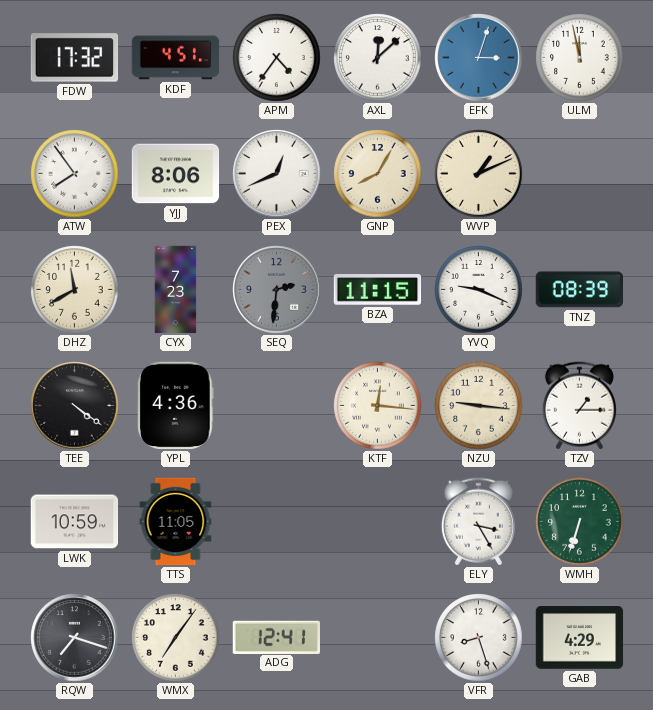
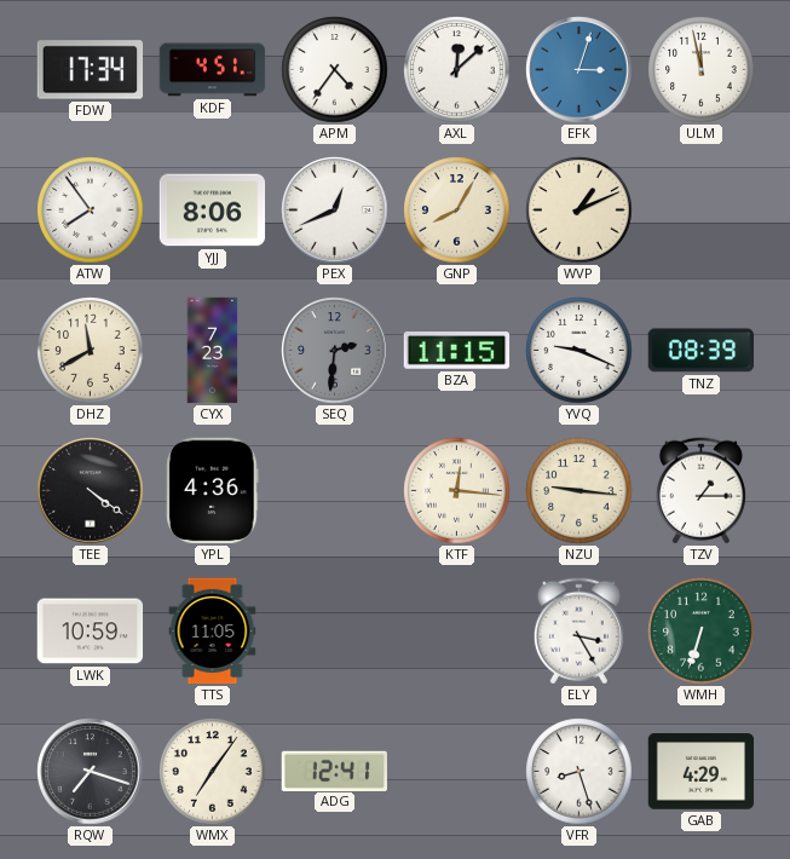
FDW: 17:32 -> 17:34
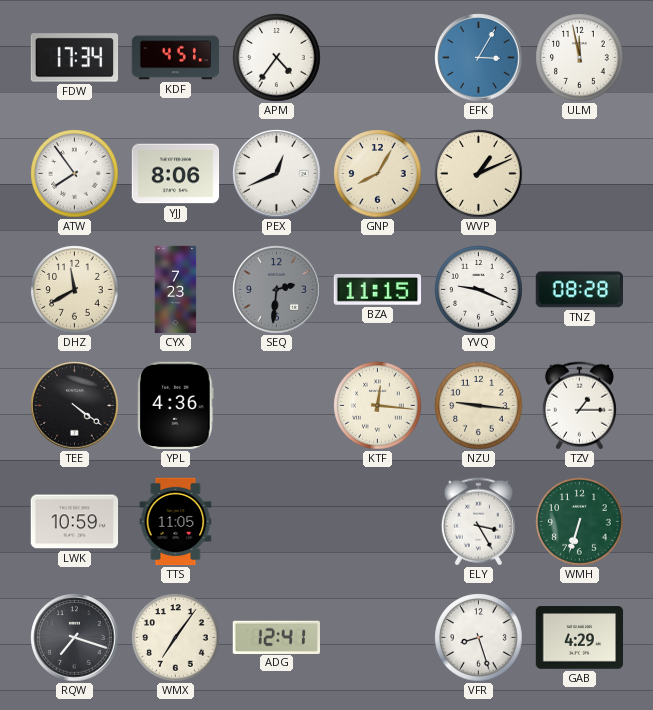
AXL: 12:08 -> none
EFK: 3:03 -> 3:05
TNZ: 08:39 -> 08:28
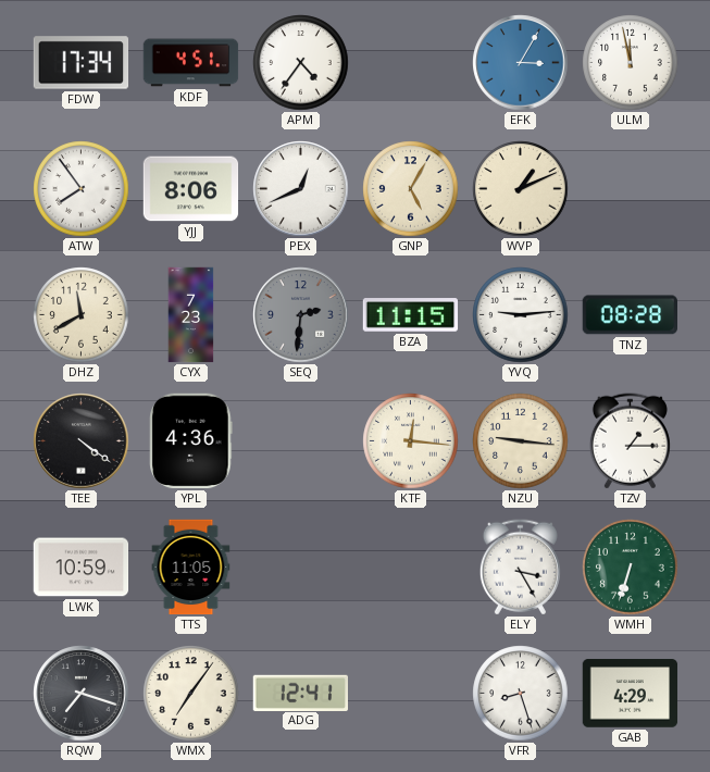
GNP: 8:05 -> 5:05
YVQ: 9:19 -> 9:14
